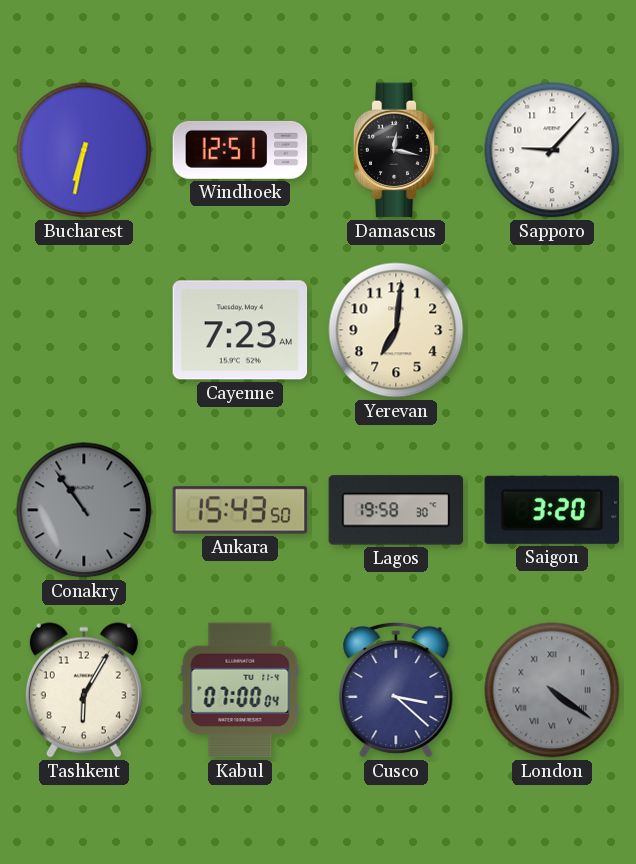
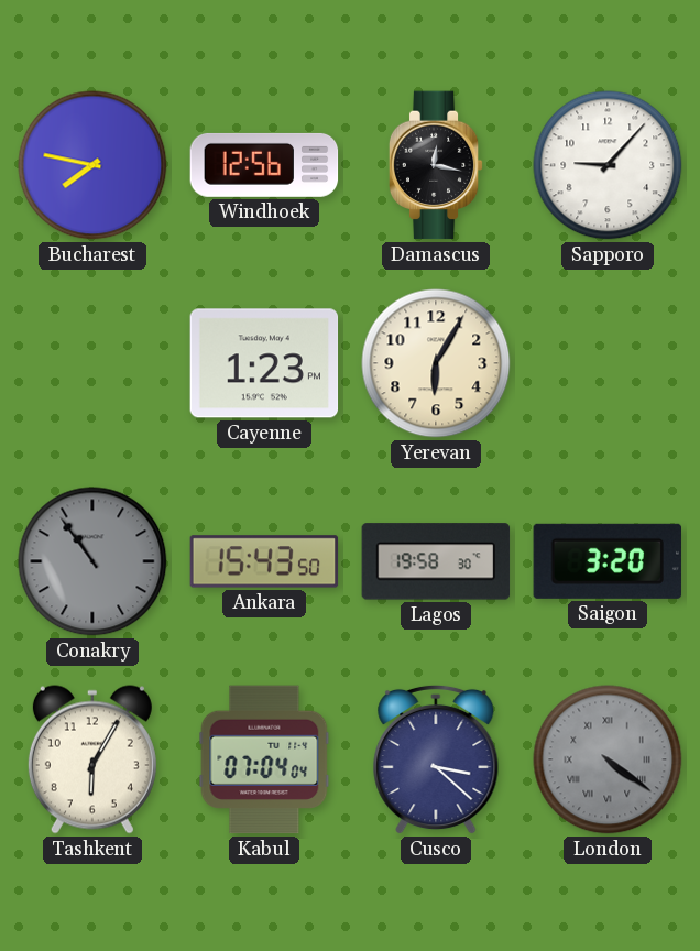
Bucharest: 6:32 -> 7:47
Windhoek: 12:51 -> 12:56
Cayenne: 7:23 -> 1:23
Yerevan: 7:01 -> 6:05
Kabul: 07:00 -> 07:04
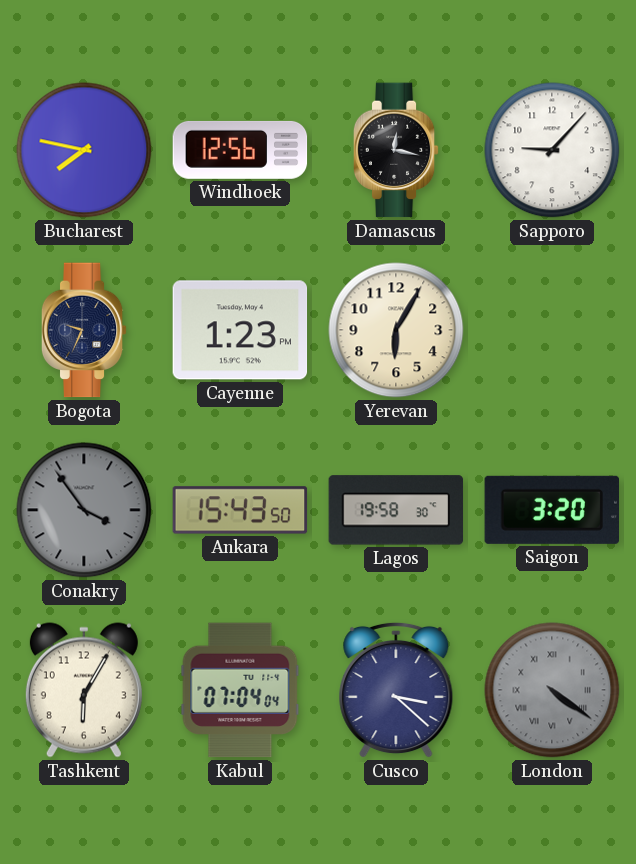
Bogota: none -> 9:34
Conakry: 10:54 -> 3:54
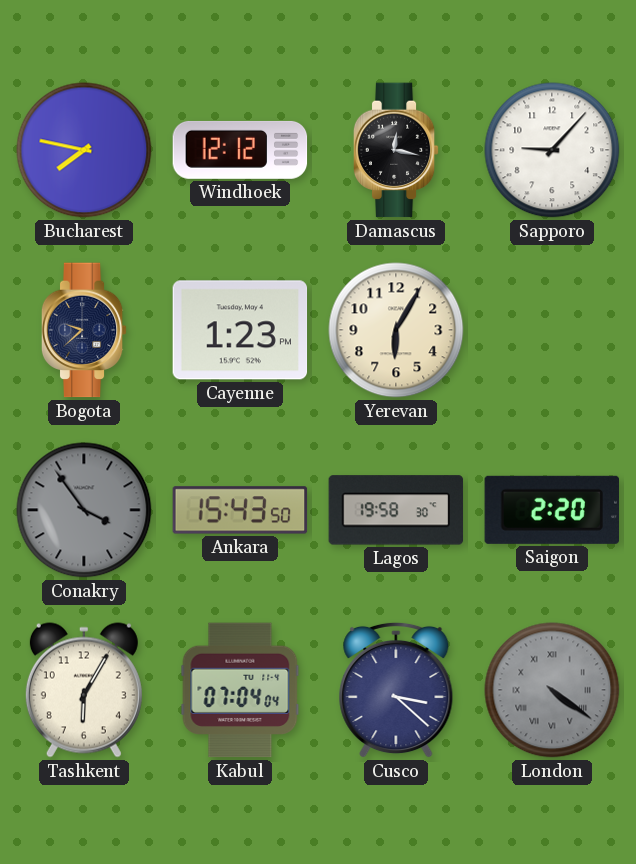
Windhoek: 12:56 -> 12:12
Bogota: 9:34 -> 9:38
Saigon: 3:20 -> 2:20
